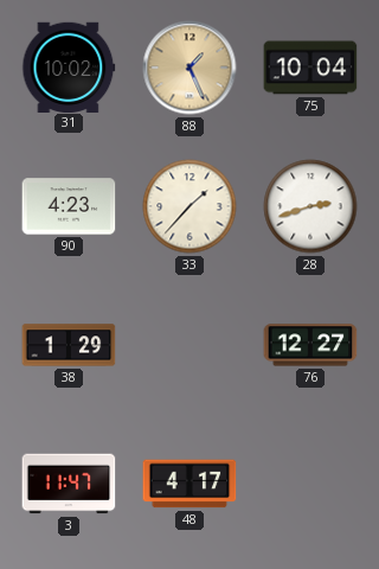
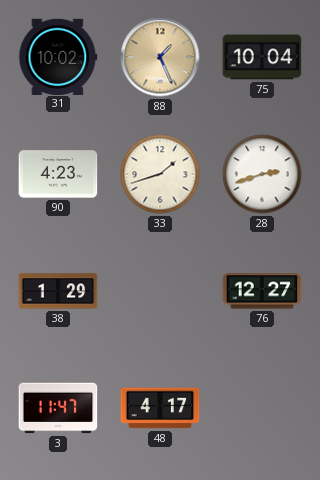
33: 1:37 -> 1:42
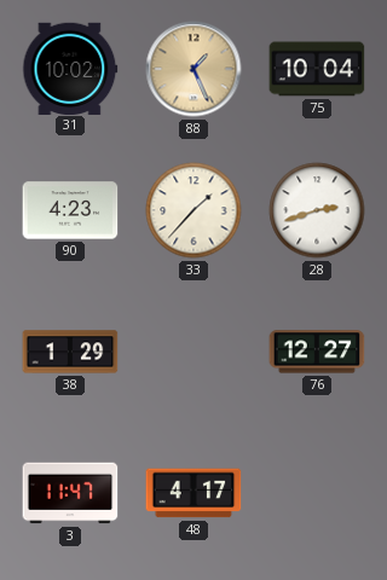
33: 1:42 -> 1:37
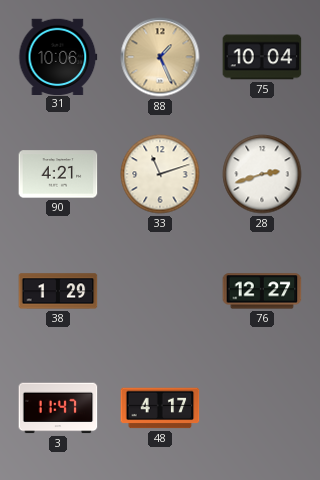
31: 10:02 -> 10:06
90: 4:23 -> 4:21
33: 1:37 -> 11:12
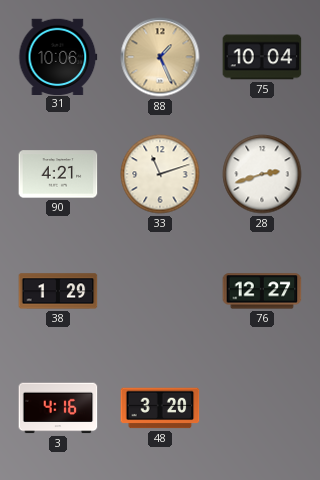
3: 11:47 -> 4:16
48: 4:17 -> 3:20
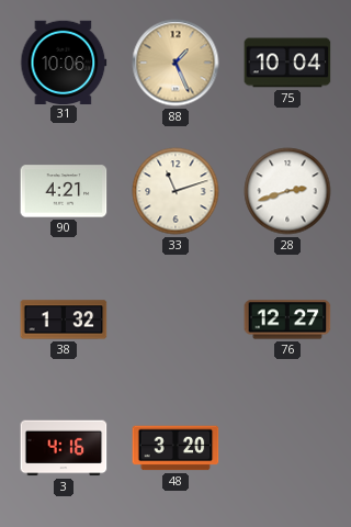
38: 1:29 -> 1:32
